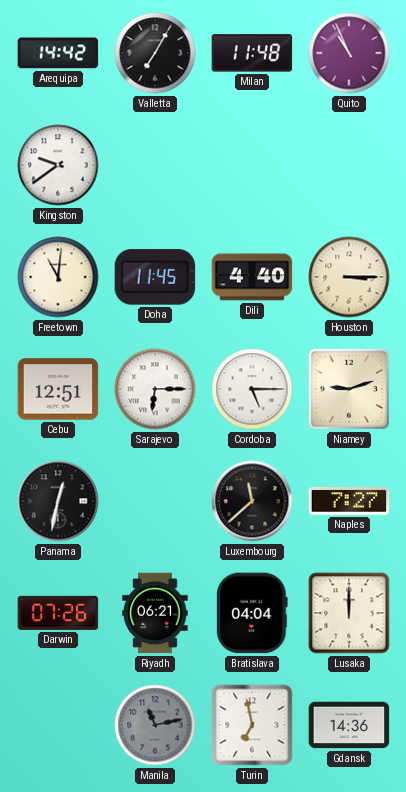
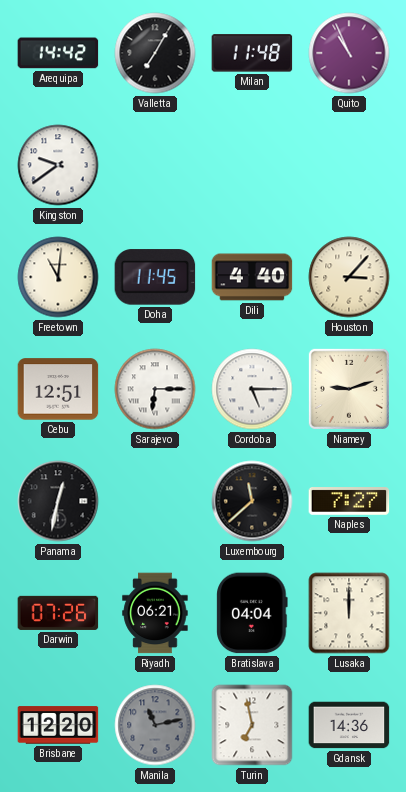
Houston: 3:15 -> 3:07
Brisbane: none -> 12:20
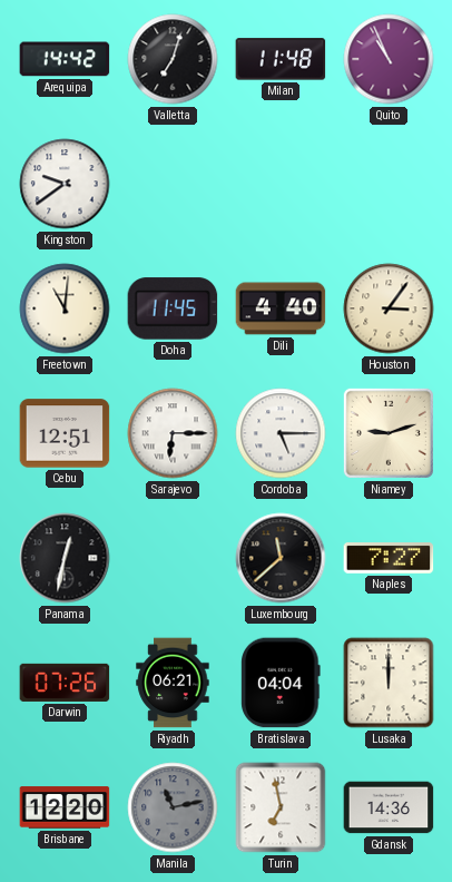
Valletta: 7:05 -> 7:03
Houston: 3:07 -> 3:06
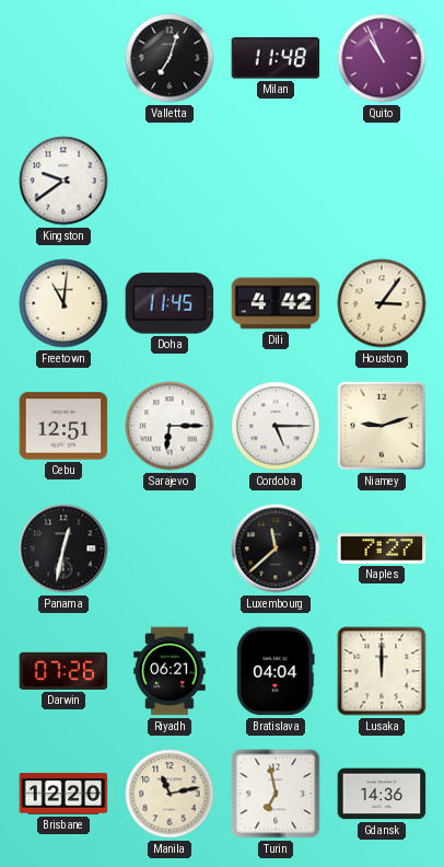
Arequipa: 14:42 -> none
Dili: 4:40 -> 4:42
Manila dial: grey -> cream
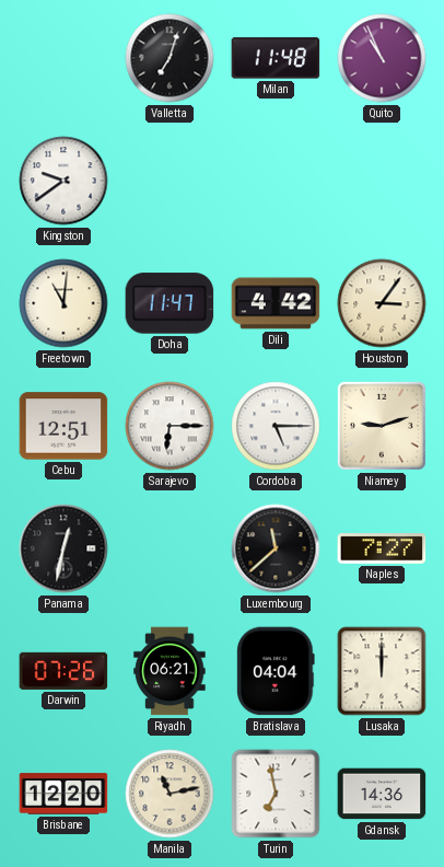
Doha: 11:45 -> 11:47
